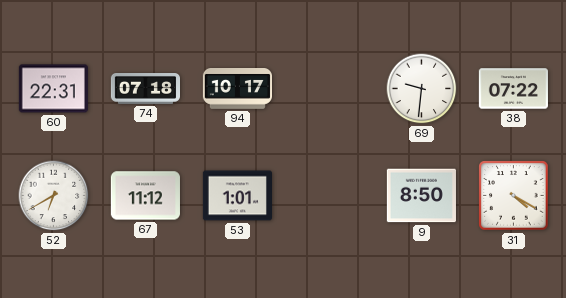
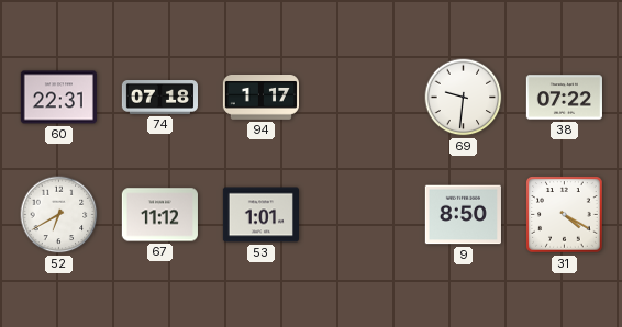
94: 10:17 -> 1:17
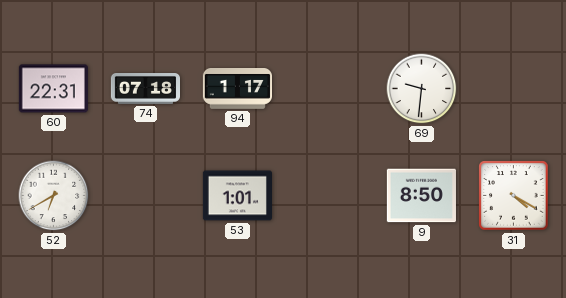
38: 07:22 -> none
67: 11:12 -> none
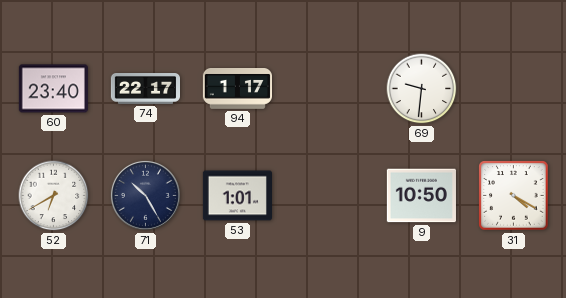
60: 22:31 -> 23:40
74: 07:18 -> 22:17
71: none -> 10:25
9: 8:50 -> 10:50
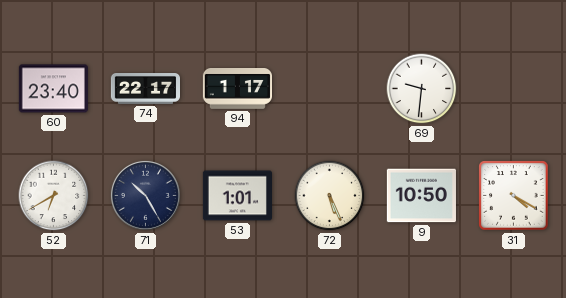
72: none -> 5:26
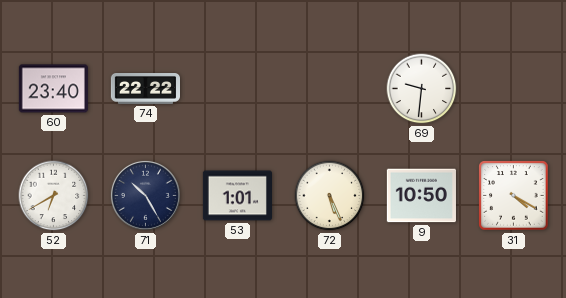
74: 22:17 -> 22:22
94: 1:17 -> none
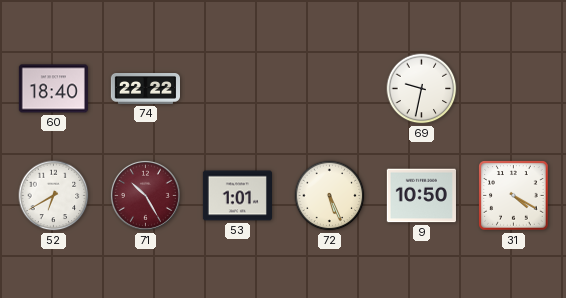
60: 23:40 -> 18:40
69: 9:31 -> 9:32
71 dial: navy -> burgundy
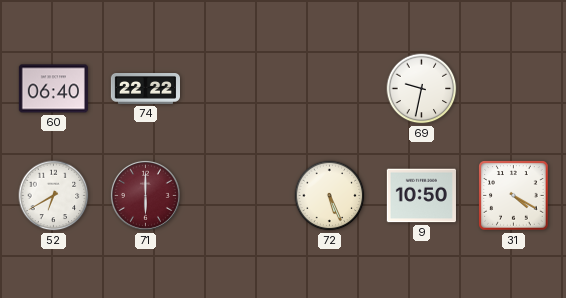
60: 18:40 -> 06:40
71: 10:25 -> 6:00
53: 1:01 -> none
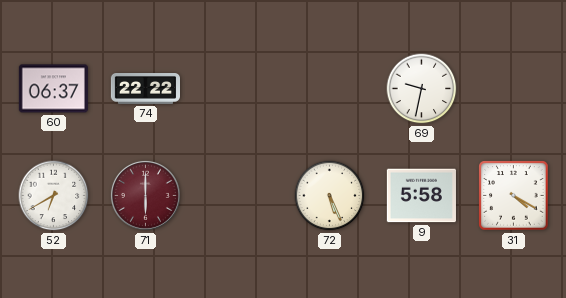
60: 06:40 -> 06:37
9: 10:50 -> 5:58
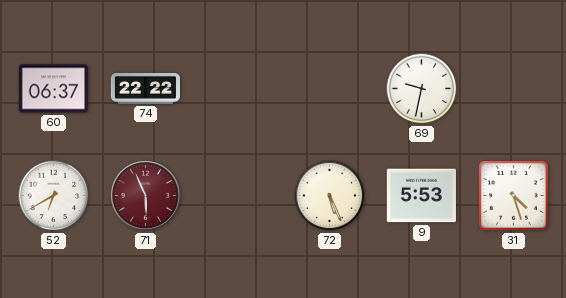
71: 6:00 -> 5:56
9: 5:58 -> 5:53
31: 4:20 -> 4:27
